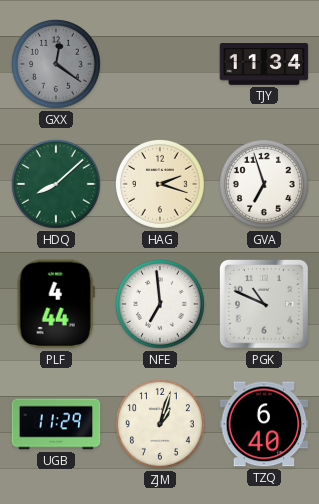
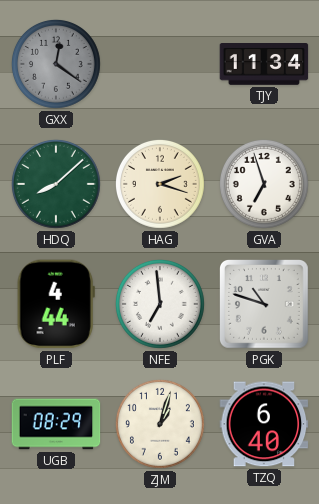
PGK: 10:49 -> 10:48
UGB: 11:29 -> 08:29
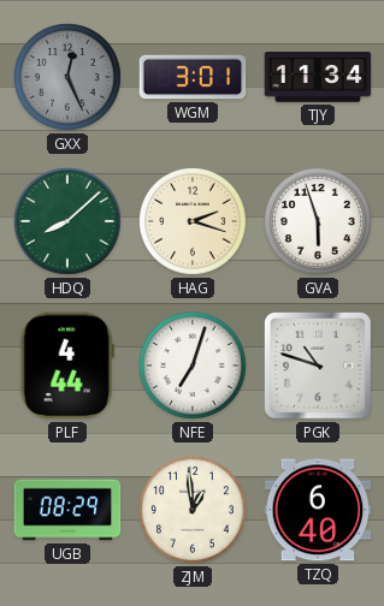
GXX: 12:21 -> 12:26
WGM: none -> 3:01
GVA: 6:57 -> 5:57
NFE: 6:59 -> 7:03
ZJM: 1:03 -> 12:59
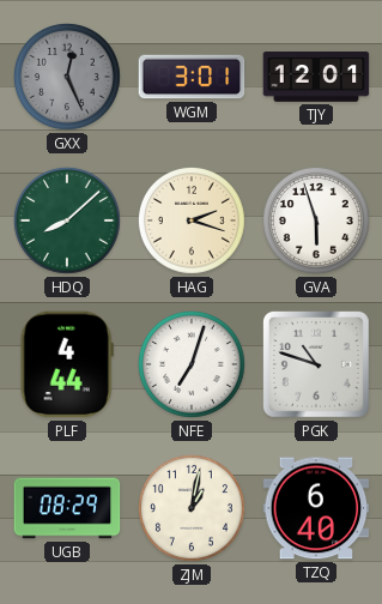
TJY: 11:34 -> 12:01
ZJM: 12:59 -> 1:02
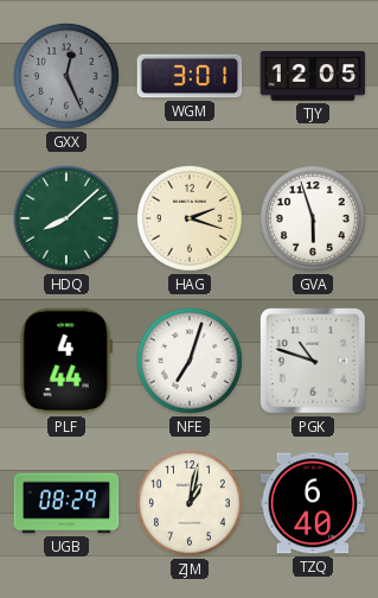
TJY: 12:01 -> 12:05
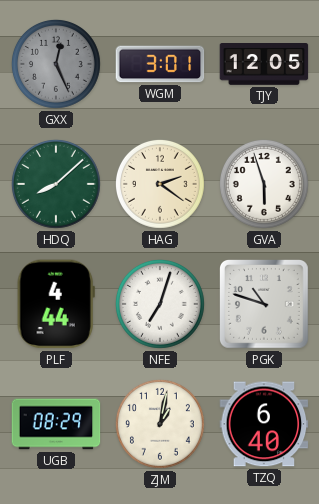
HAG: 2:18 -> 2:21
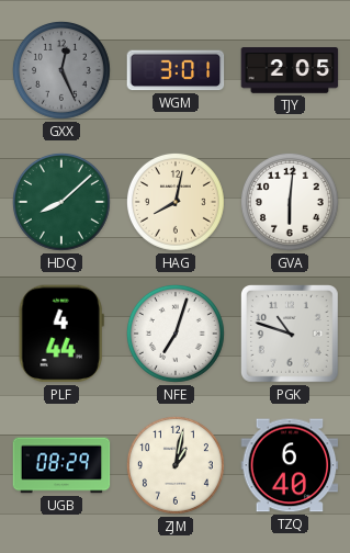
TJY: 12:05 -> 2:05
HAG: 2:21 -> 8:02
GVA: 5:57 -> 6:01
